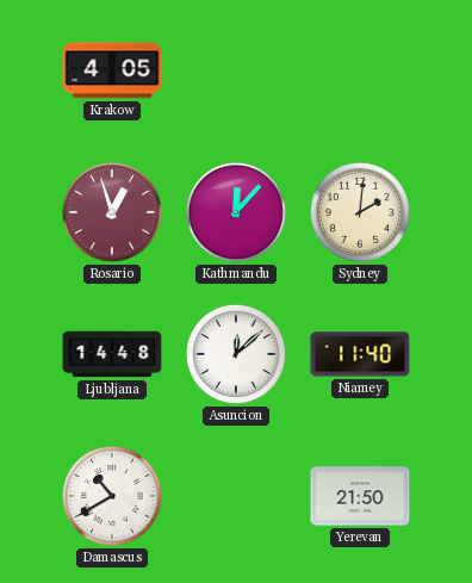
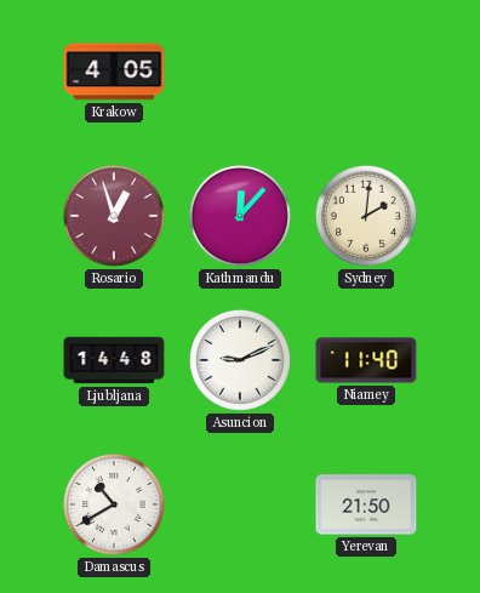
Asuncion: 12:08 -> 9:11
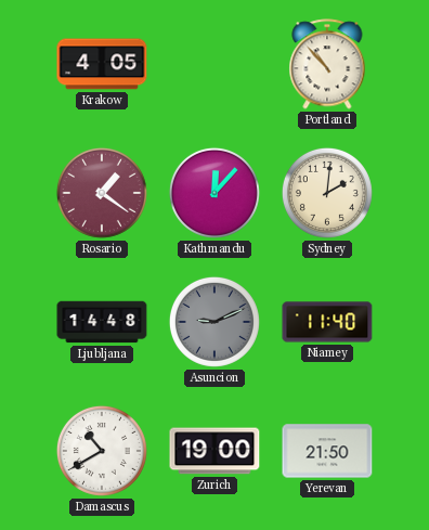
Portland: none -> 10:53
Rosario: 12:57 -> 1:21
Asuncion dial: white -> grey
Zurich: none -> 19:00
